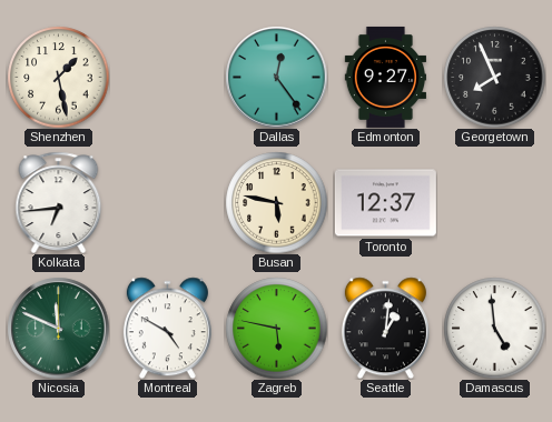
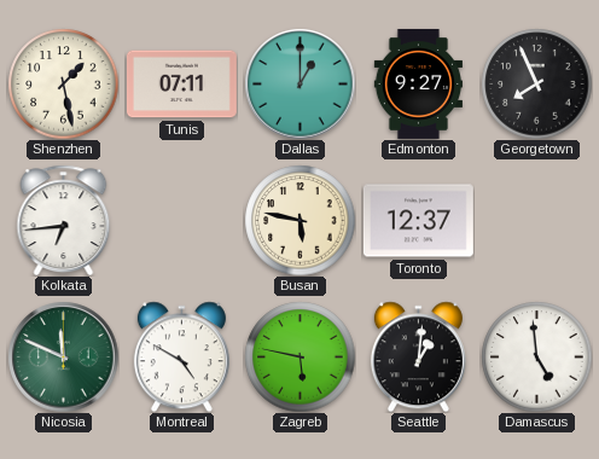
Tunis: none -> 07:11
Dallas: 12:24 -> 1:00
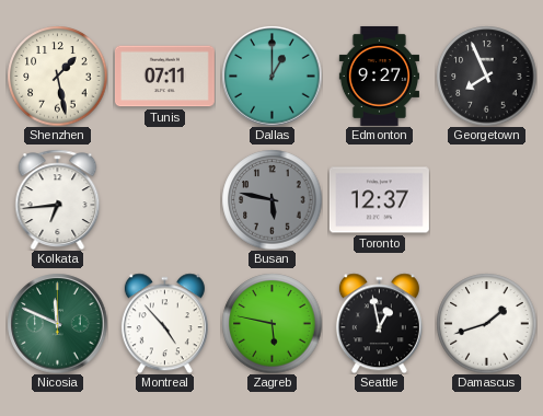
Busan dial: cream -> grey
Montreal: 4:50 -> 4:53
Seattle: 1:01 -> 12:58
Damascus: 4:59 -> 1:42
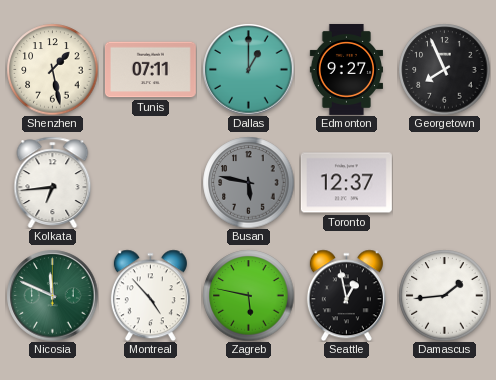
Damascus: 1:42 -> 1:44
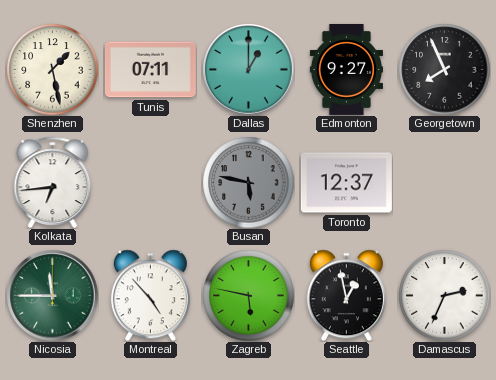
Nicosia: 11:49 -> 11:45
Damascus: 1:44 -> 2:34
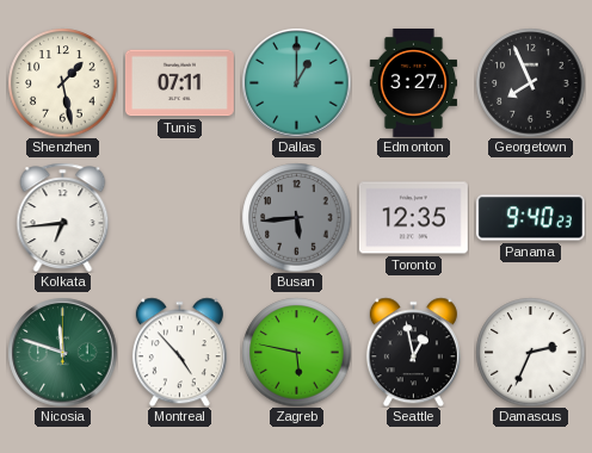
Edmonton: 9:27 -> 3:27
Busan: 5:47 -> 5:44
Toronto: 12:37 -> 12:35
Panama: none -> 9:40
Nicosia: 11:45 -> 11:48
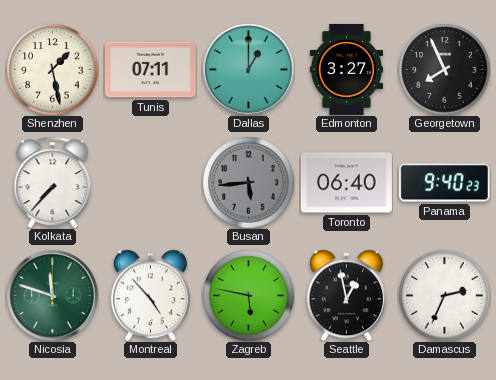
Kolkata: 6:44 -> 7:37
Toronto: 12:35 -> 06:40
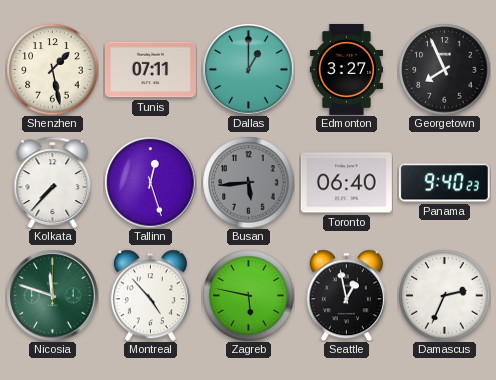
Tallinn: none -> 12:27
